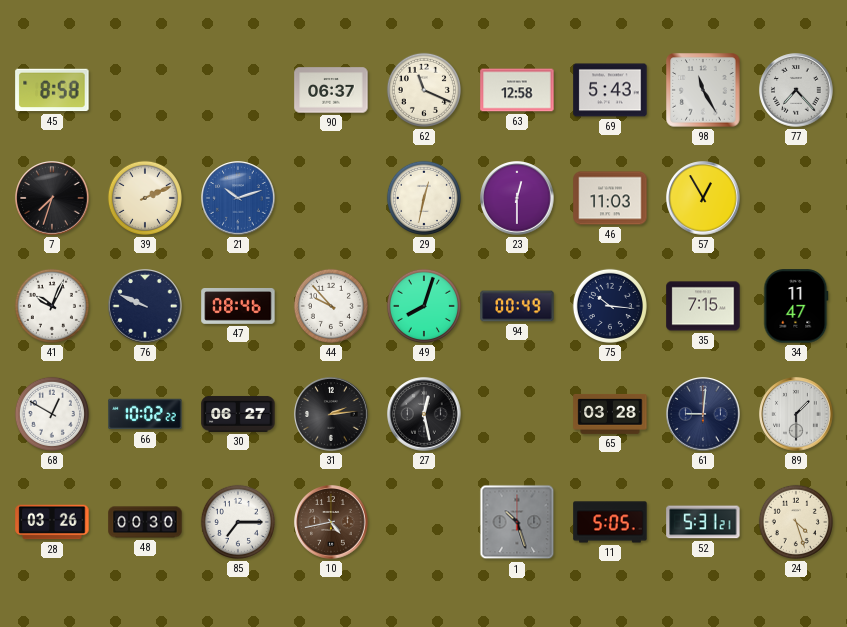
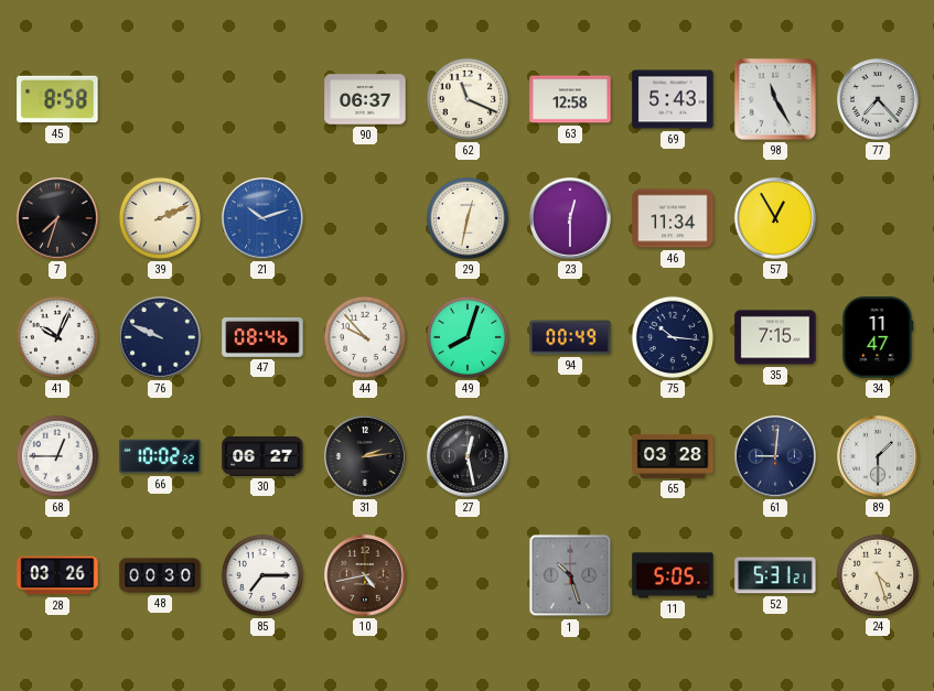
46: 11:03 -> 11:34
68: 12:50 -> 12:45
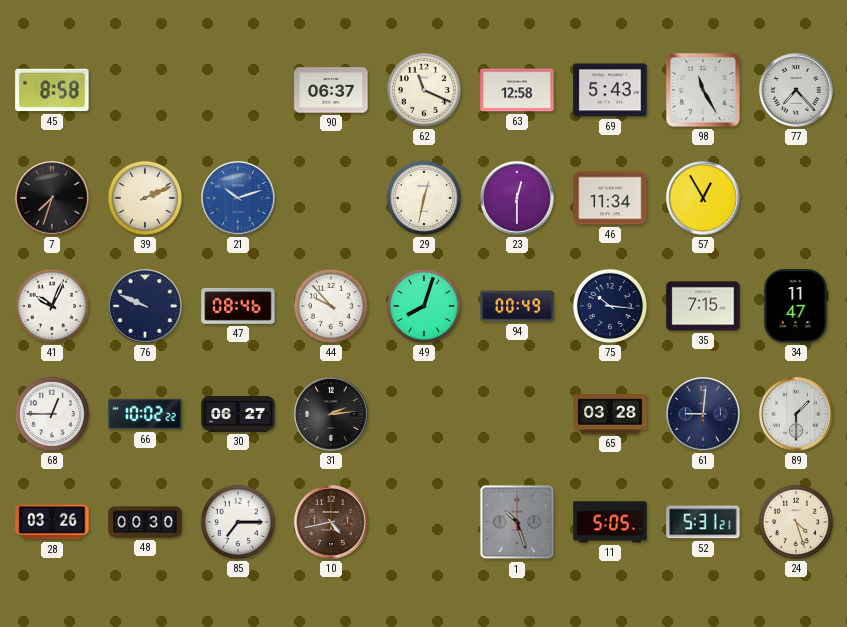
27: 12:28 -> none
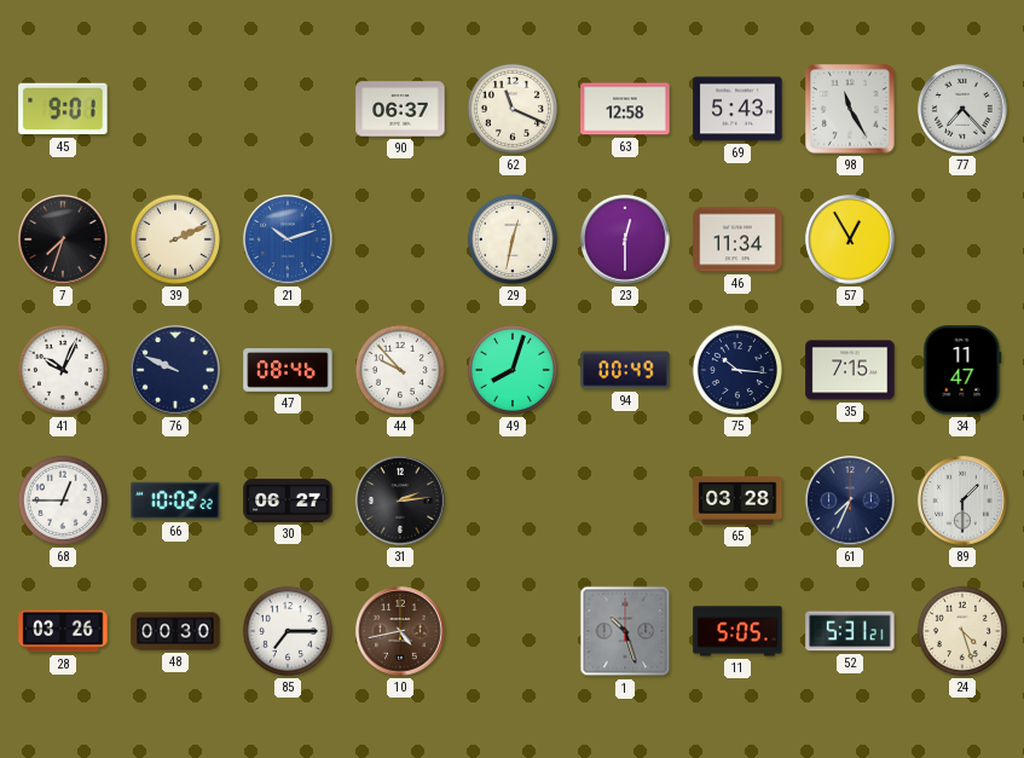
45: 8:58 -> 9:01
61: 9:01 -> 7:34
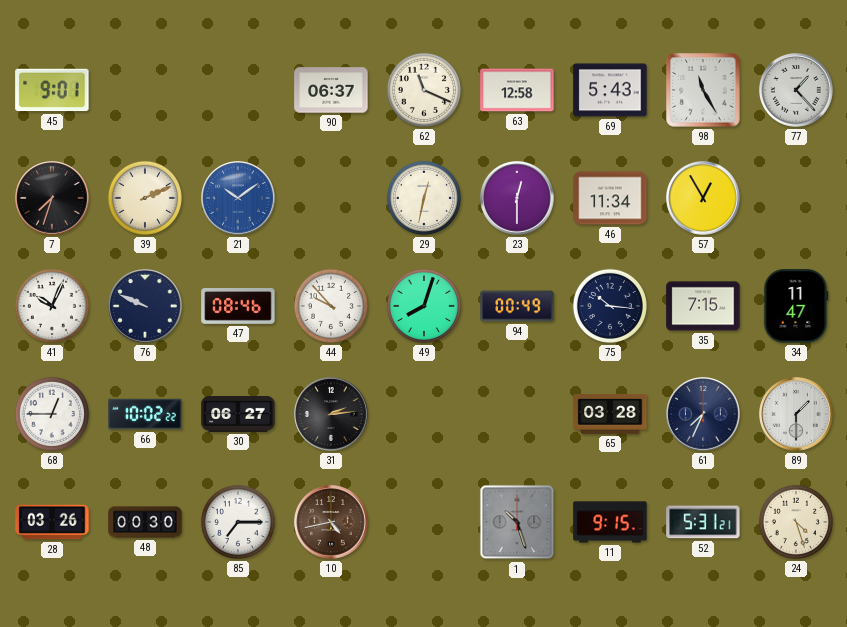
77: 7:23 -> 1:23
21: 10:12 -> 10:09
11: 5:05 -> 9:15
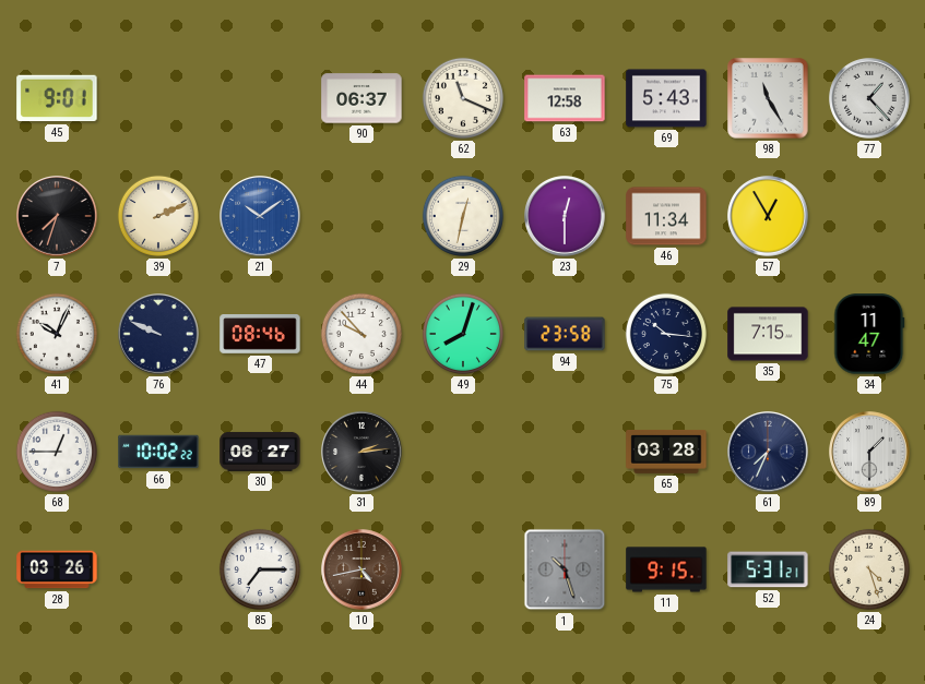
94: 00:49 -> 23:58
48: 00:30 -> none
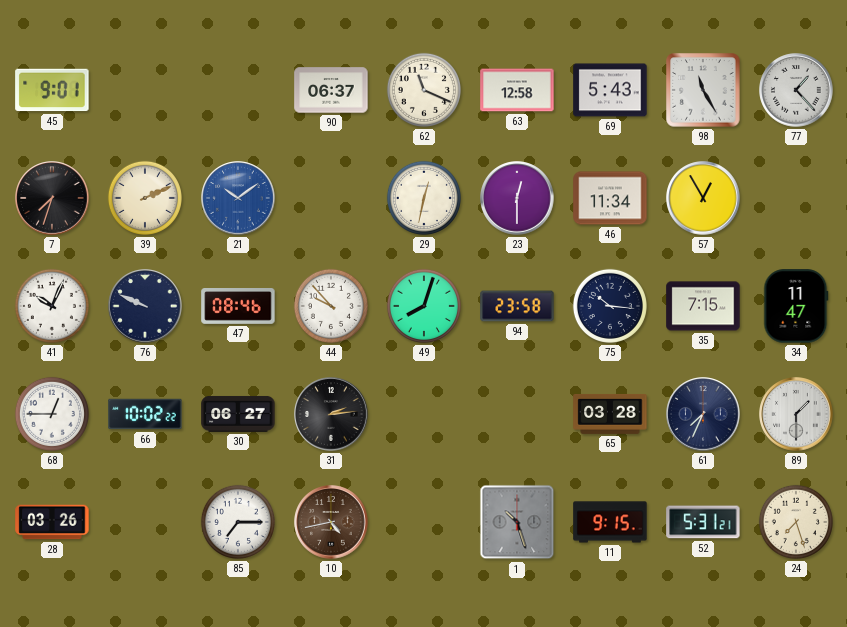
24: 4:27 -> 7:27
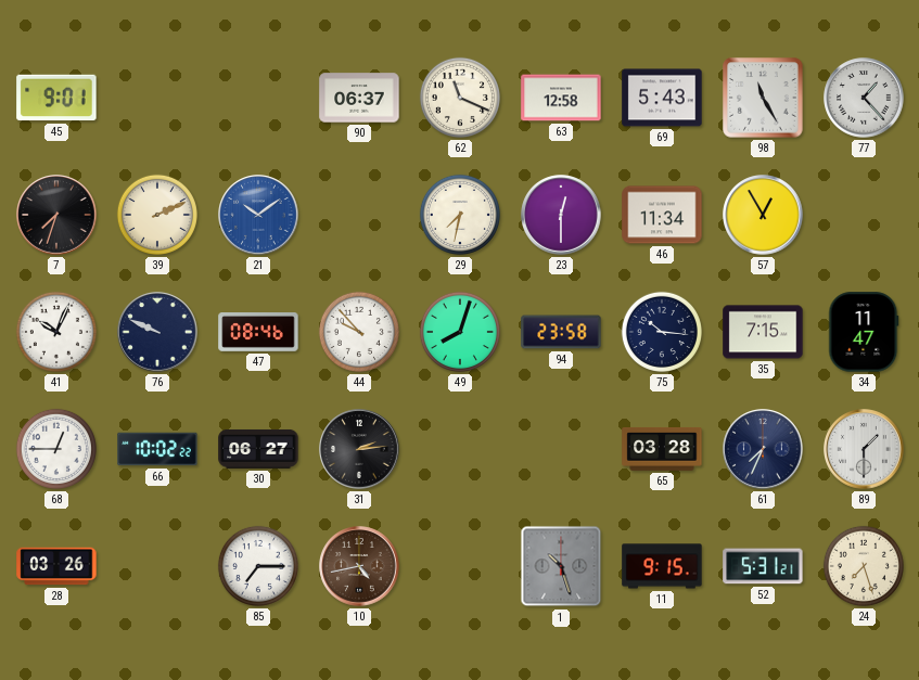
29: 12:32 -> 7:32
